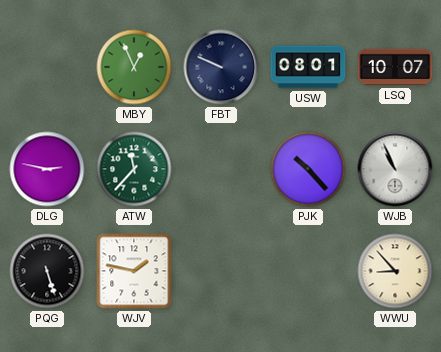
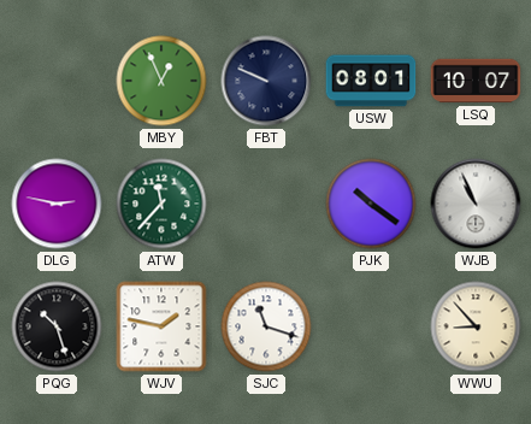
PJK: 10:23 -> 10:21
PQG: 5:27 -> 10:27
SJC: none -> 11:18
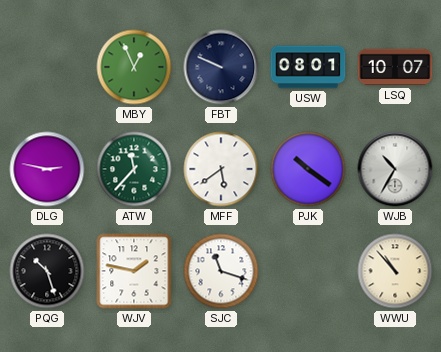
MFF: none -> 5:39
WJB: 10:56 -> 10:35
WWU: 8:53 -> 10:53
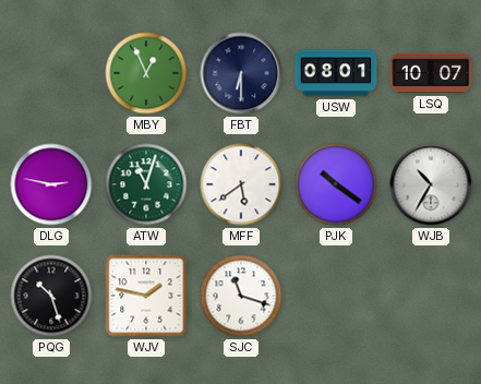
FBT: 9:49 -> 6:30
ATW: 11:37 -> 11:03
WWU: 10:53 -> none
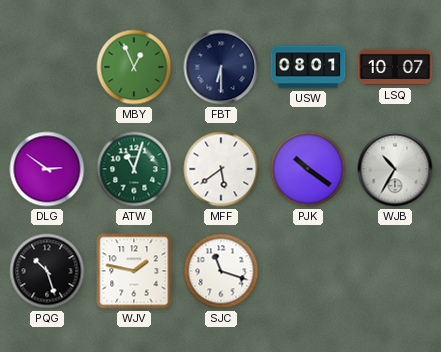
DLG: 2:47 -> 2:51
